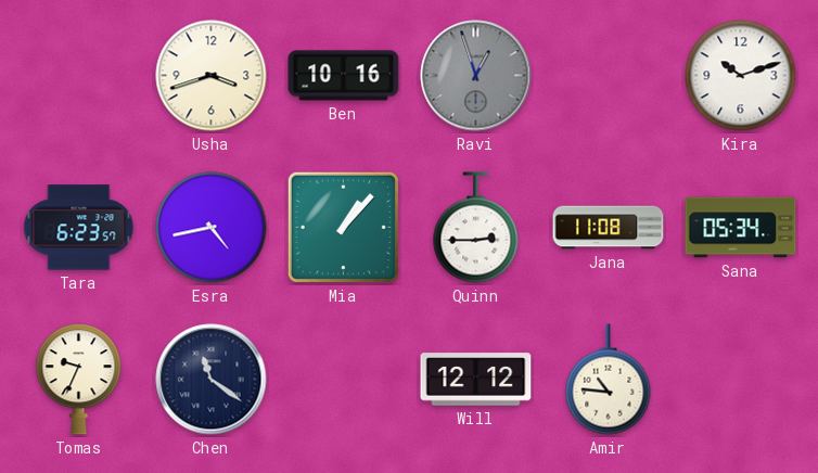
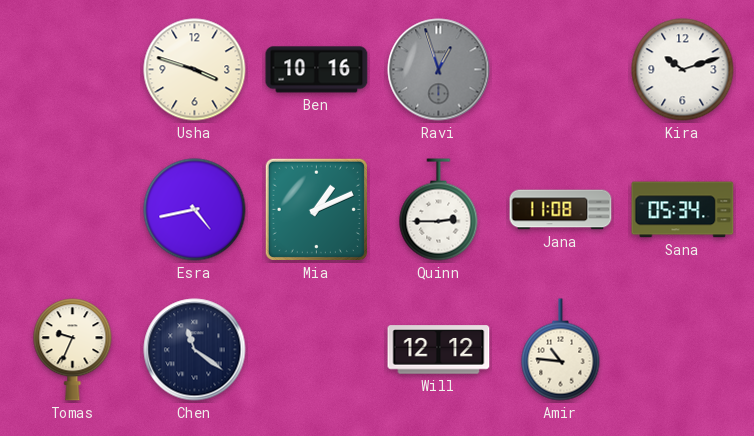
Usha: 3:42 -> 3:48
Tara: 6:23 -> none
Mia: 1:07 -> 1:11
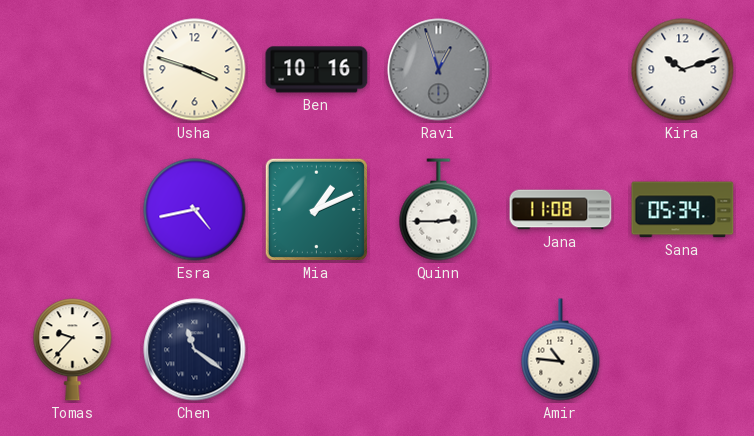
Tomas: 9:34 -> 9:37
Will: 12:12 -> none
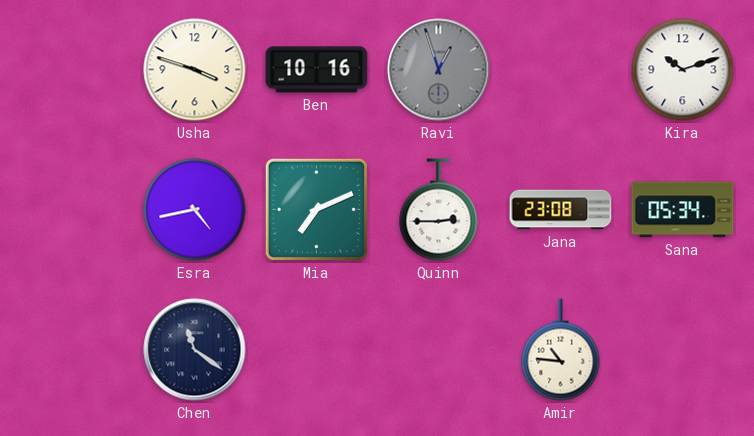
Mia: 1:11 -> 7:11
Jana: 11:08 -> 23:08
Tomas: 9:37 -> none
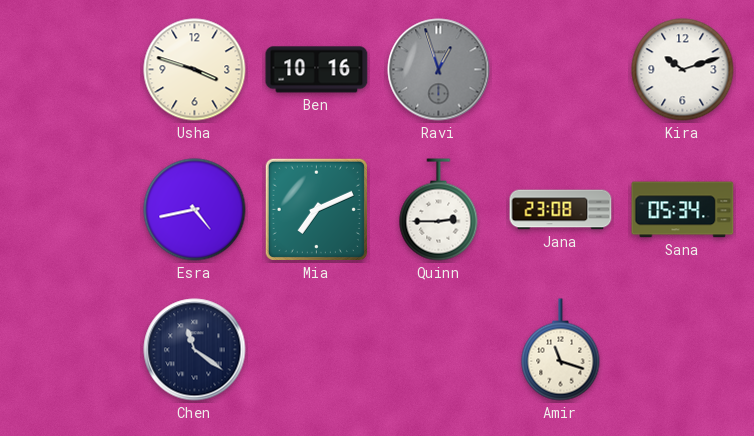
Amir: 10:46 -> 11:18
